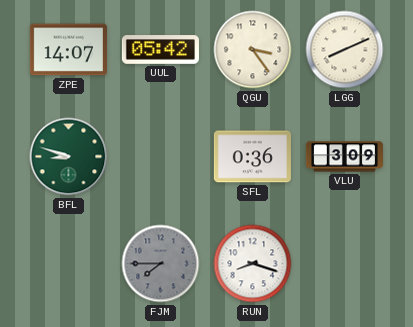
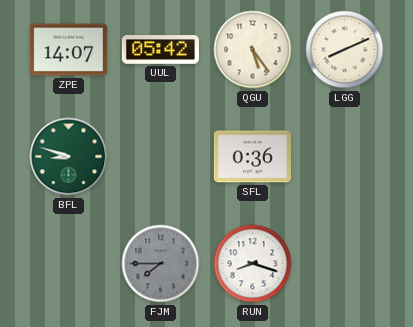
QGU: 3:24 -> 5:24
VLU: 3:09 -> none
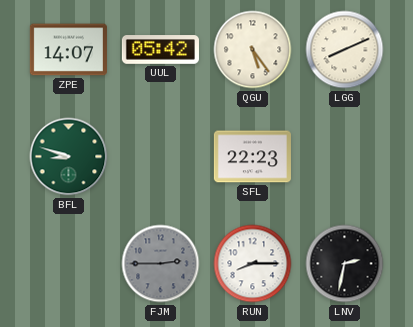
SFL: 0:36 -> 22:23
FJM: 7:45 -> 2:45
RUN: 8:18 -> 8:15
LNV: none -> 2:32
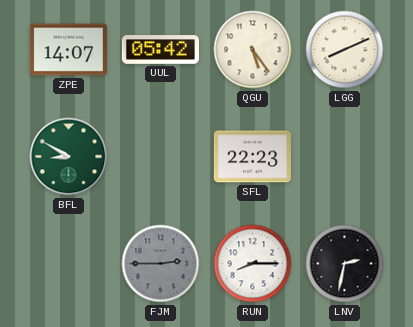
BFL: 8:48 -> 8:50
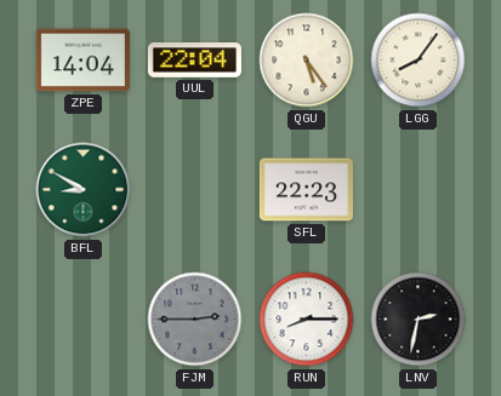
ZPE: 14:07 -> 14:04
UUL: 05:42 -> 22:04
LGG: 8:11 -> 8:06
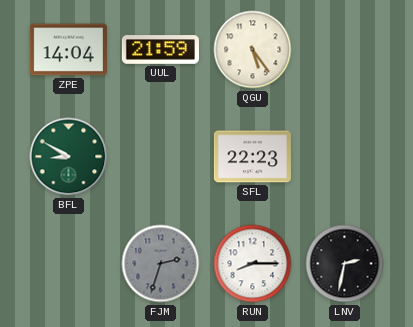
UUL: 22:04 -> 21:59
LGG: 8:06 -> none
FJM: 2:45 -> 2:33
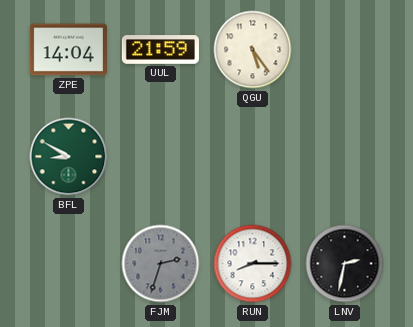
SFL: 22:23 -> none
